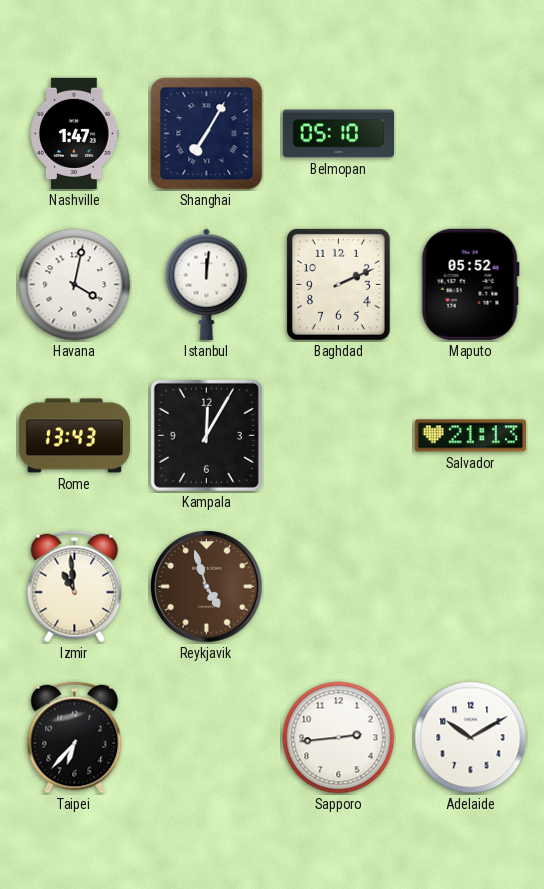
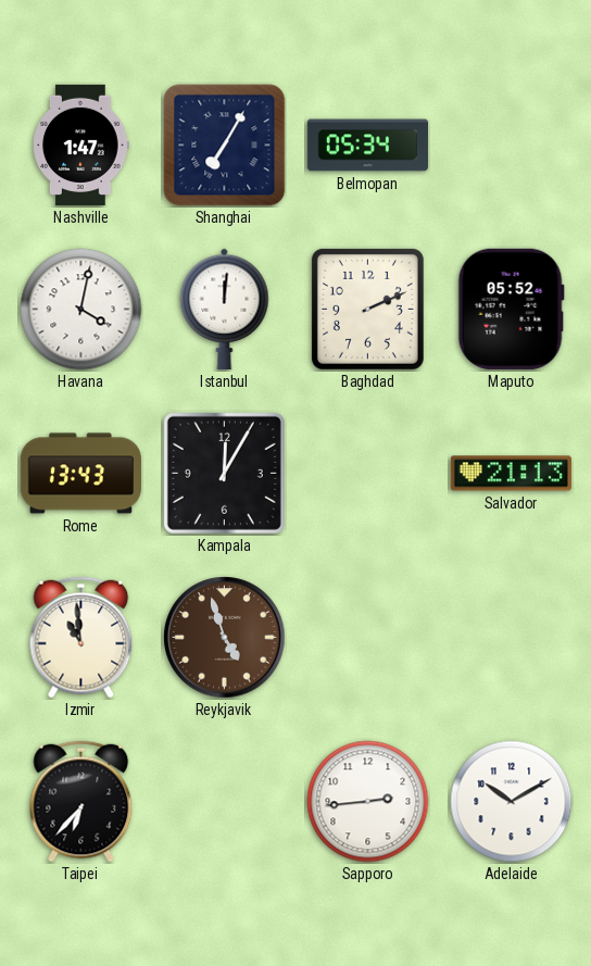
Belmopan: 05:10 -> 05:34
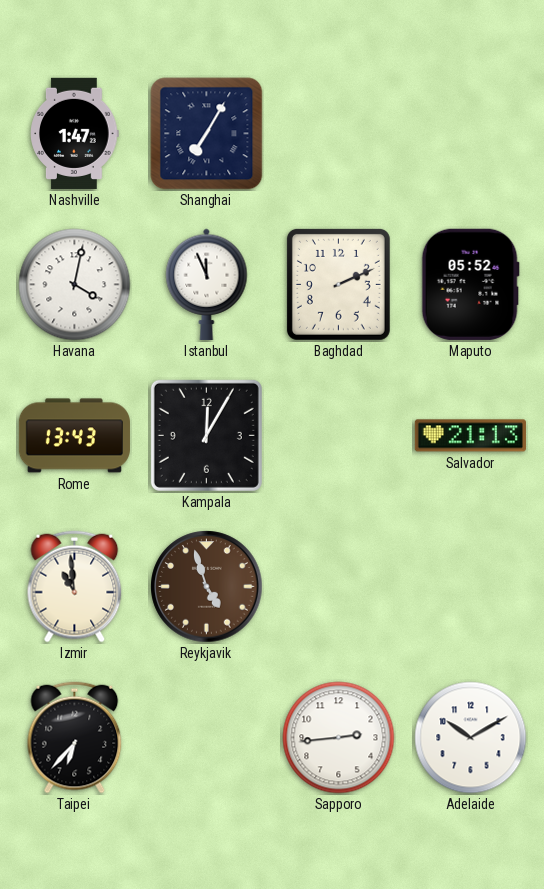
Belmopan: 05:34 -> none
Istanbul: 12:01 -> 11:56
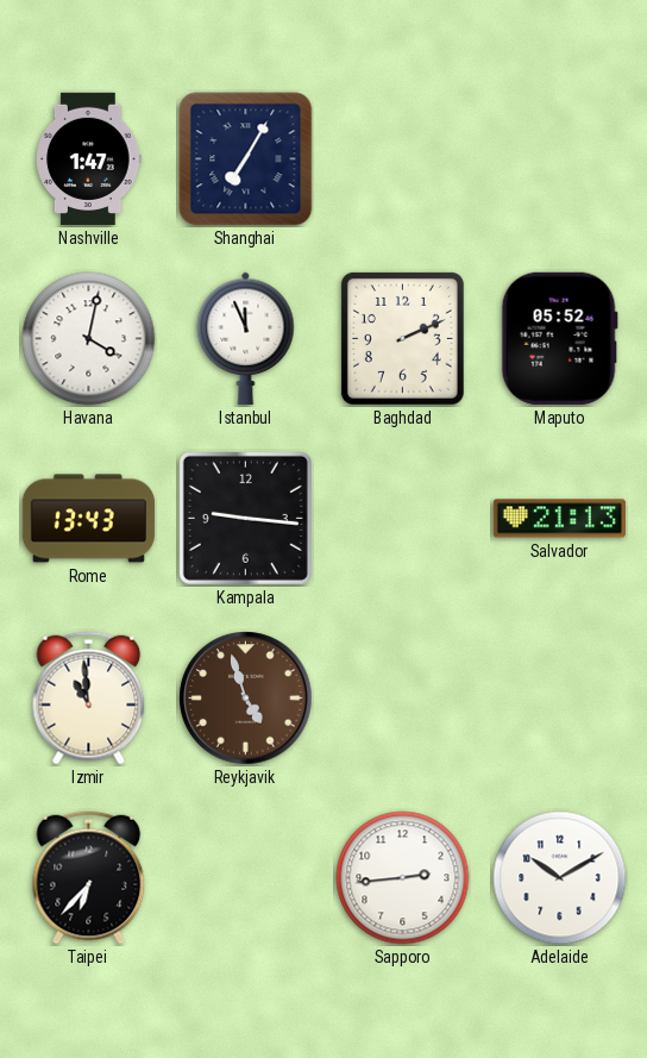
Kampala: 12:05 -> 9:16
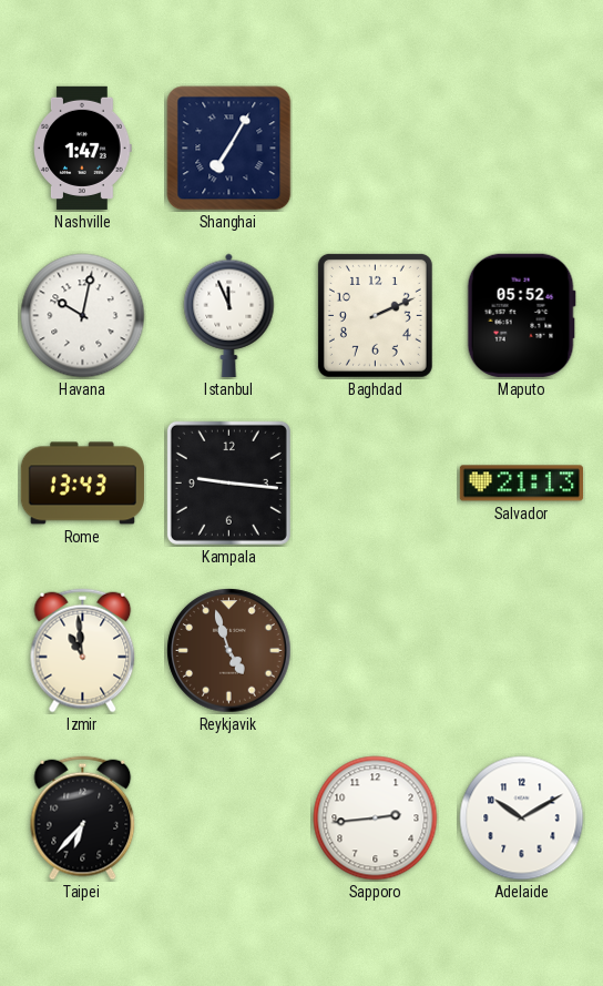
Havana: 4:02 -> 10:02
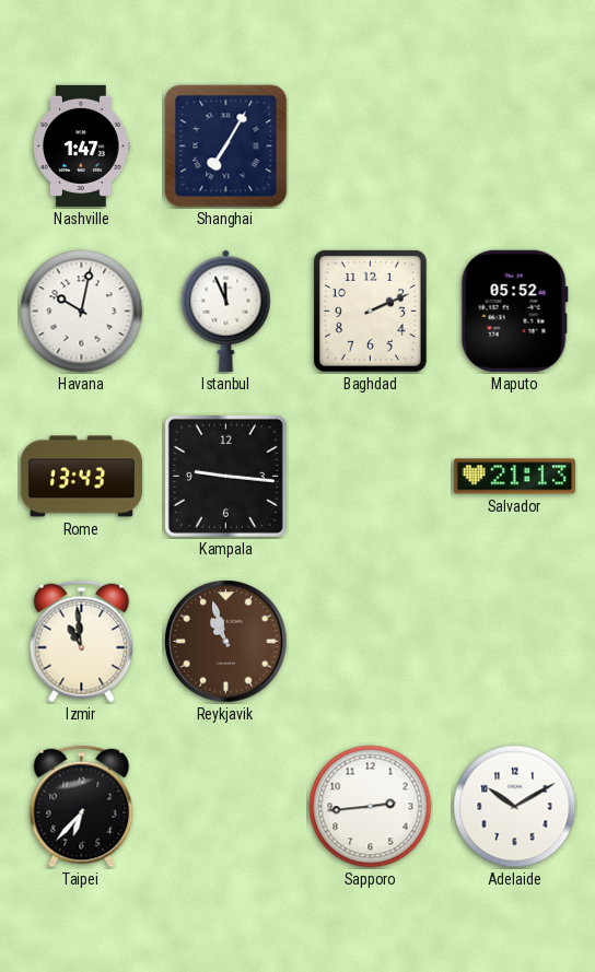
Reykjavik: 4:57 -> 10:57
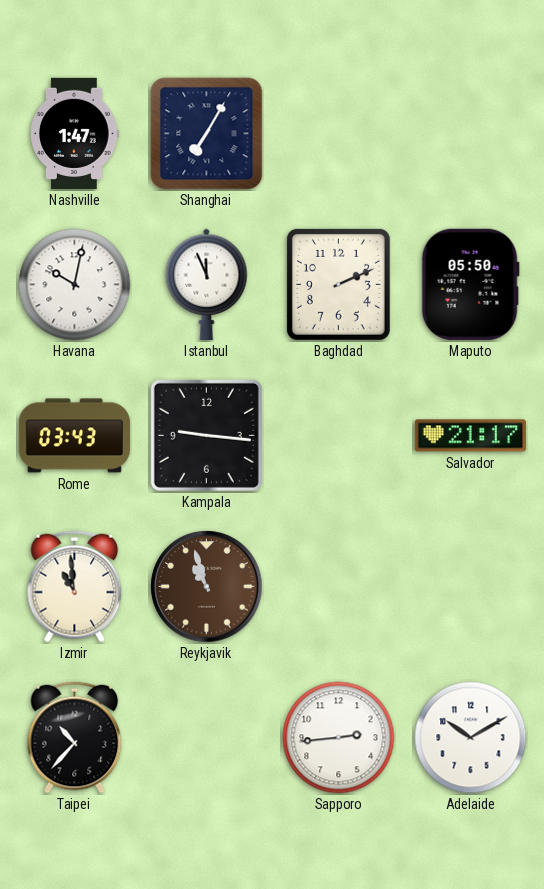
Maputo: 05:52 -> 05:50
Rome: 13:43 -> 03:43
Salvador: 21:13 -> 21:17
Taipei: 6:37 -> 10:37
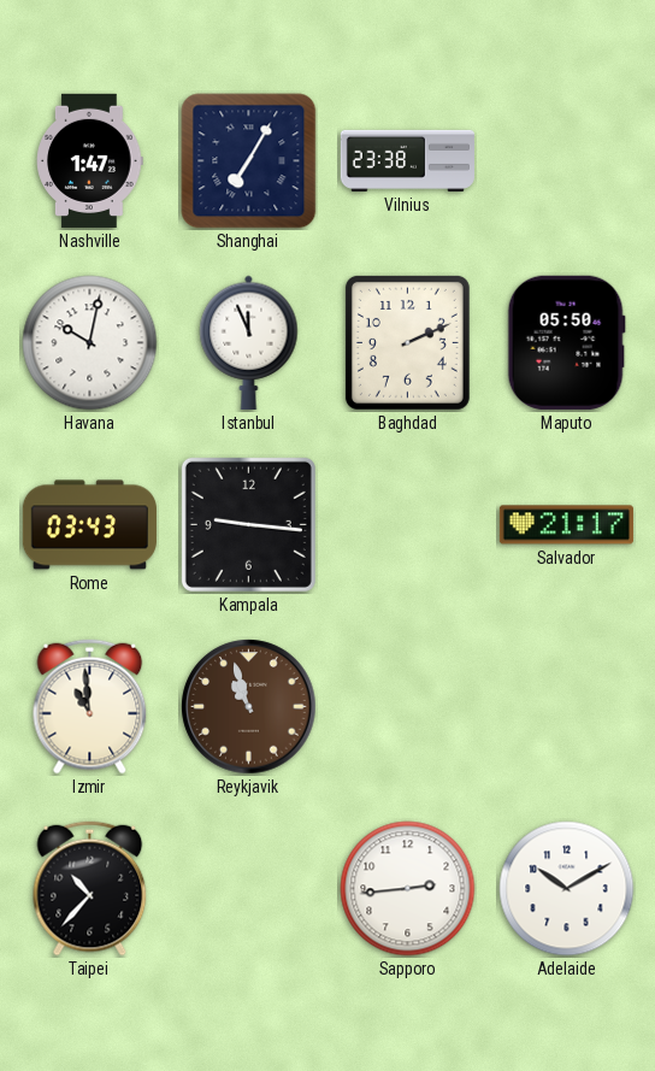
Vilnius: none -> 23:38
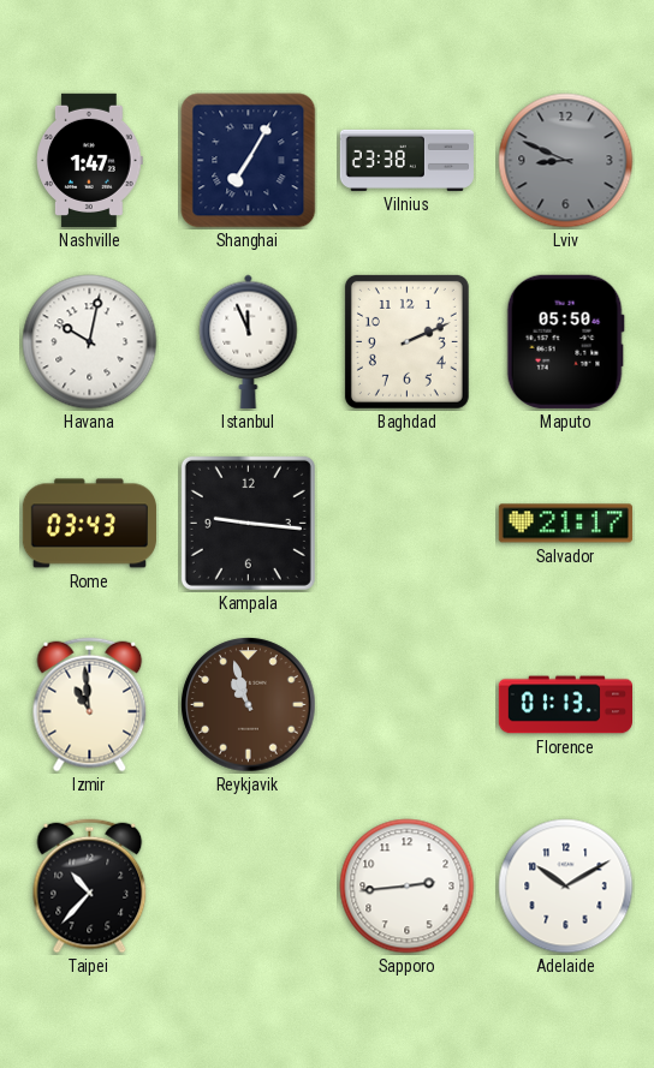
Lviv: none -> 8:49
Florence: none -> 01:13
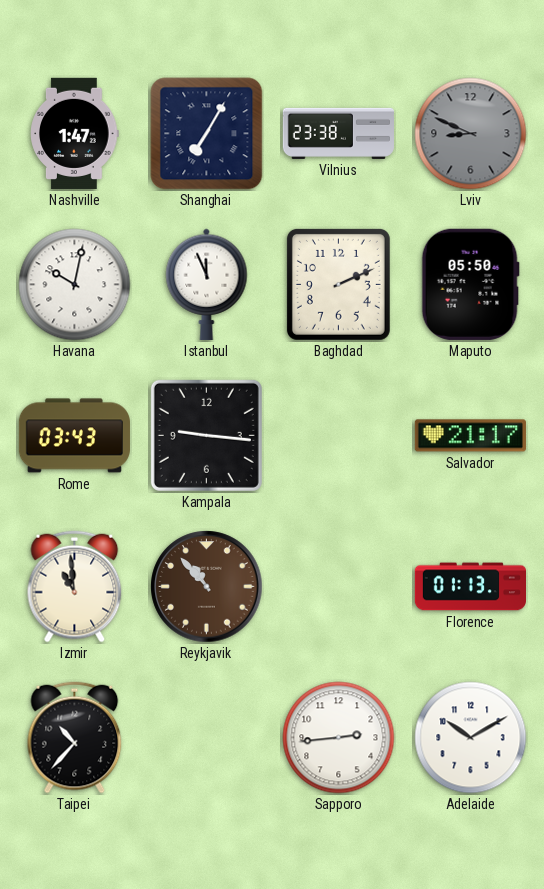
Reykjavik: 10:57 -> 10:53
